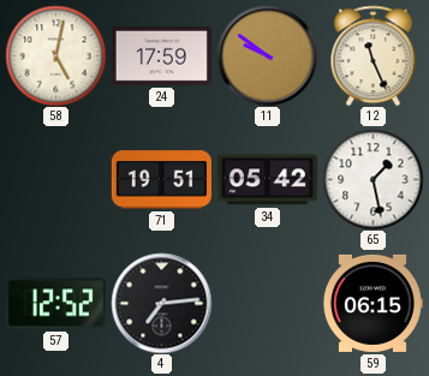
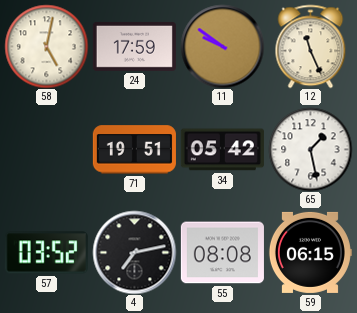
57: 12:52 -> 03:52
4: 7:14 -> 7:13
55: none -> 08:08
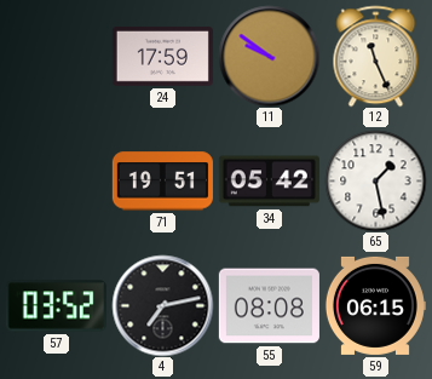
58: 5:02 -> none
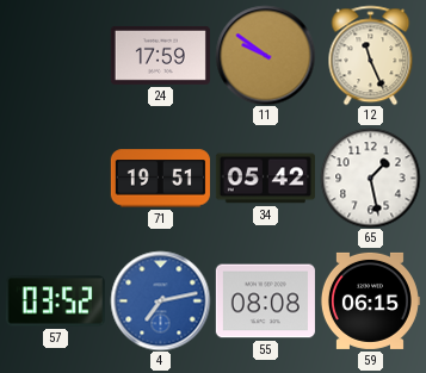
4 dial: black -> blue
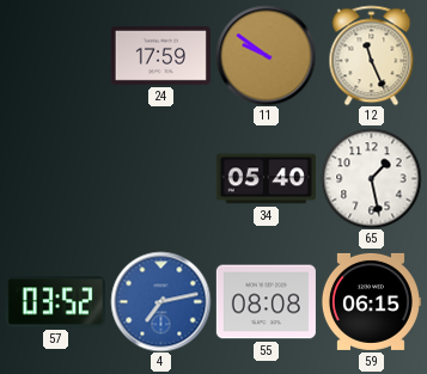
71: 19:51 -> none
34: 05:42 -> 05:40
